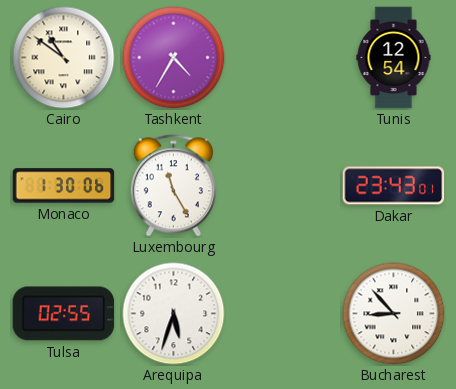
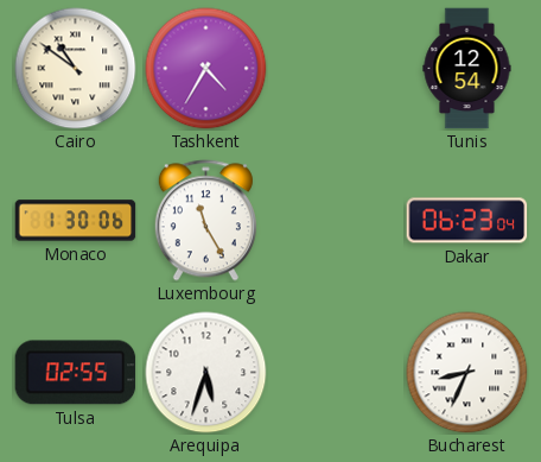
Dakar: 23:43 -> 06:23
Bucharest: 8:53 -> 8:34
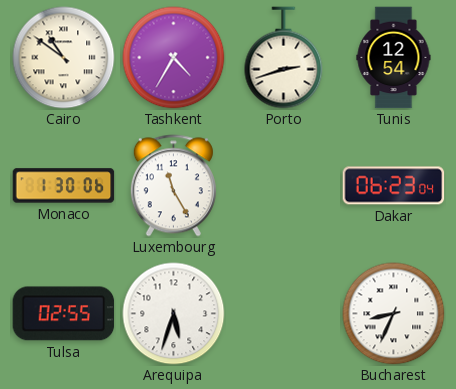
Porto: none -> 2:42
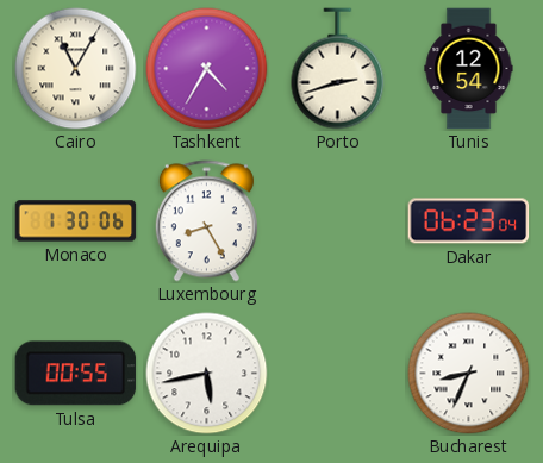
Cairo: 10:51 -> 11:05
Luxembourg: 11:25 -> 8:25
Tulsa: 02:55 -> 00:55
Arequipa: 5:33 -> 5:43
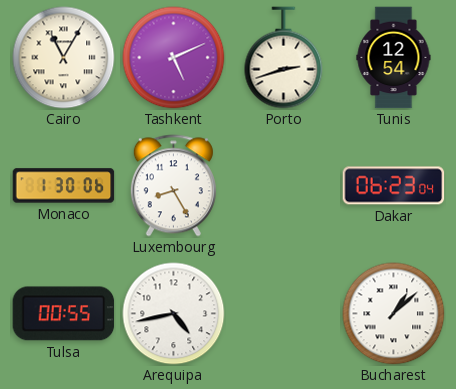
Tashkent: 4:35 -> 5:11
Arequipa: 5:43 -> 4:43
Bucharest: 8:34 -> 1:08
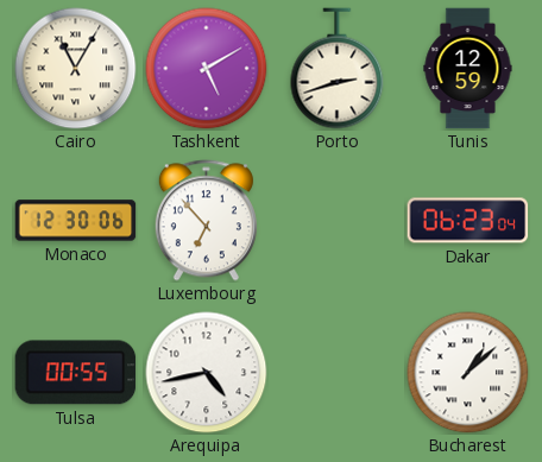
Tashkent: 5:11 -> 5:10
Tunis: 12:54 -> 12:59
Monaco: 1:30 -> 12:30
Luxembourg: 8:25 -> 6:53
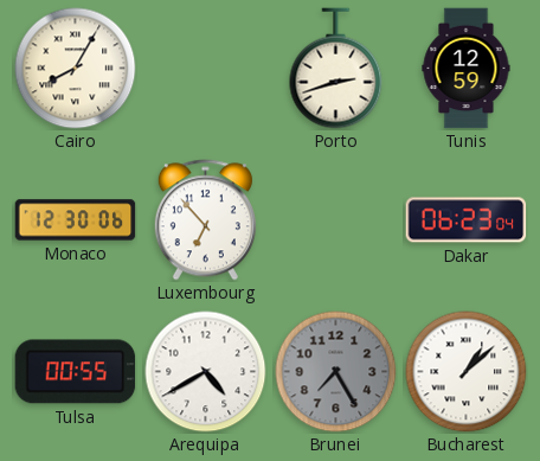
Cairo: 11:05 -> 8:05
Tashkent: 5:10 -> none
Arequipa: 4:43 -> 4:40
Brunei: none -> 7:25
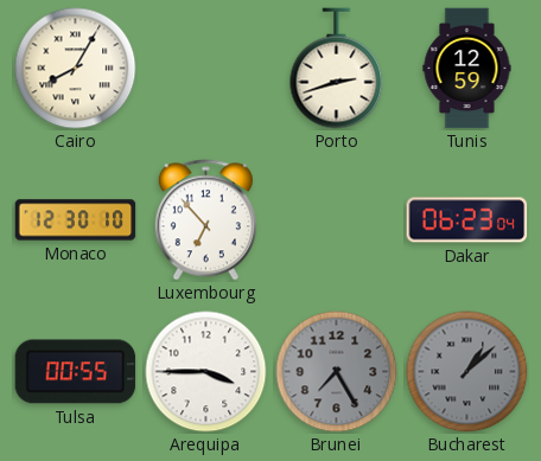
Monaco: 12:30:06 -> 12:30:10
Arequipa: 4:40 -> 3:45
Bucharest dial: white -> grey
